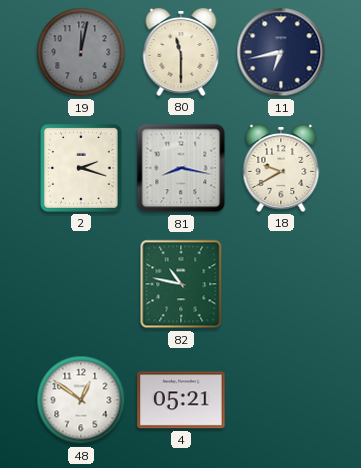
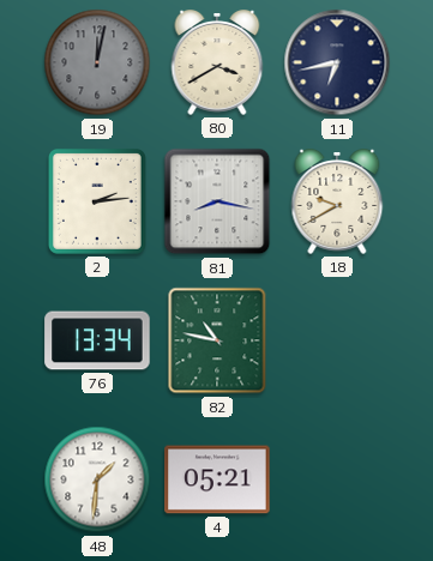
80: 11:30 -> 3:40
2: 2:18 -> 2:14
76: none -> 13:34
48: 12:51 -> 1:31
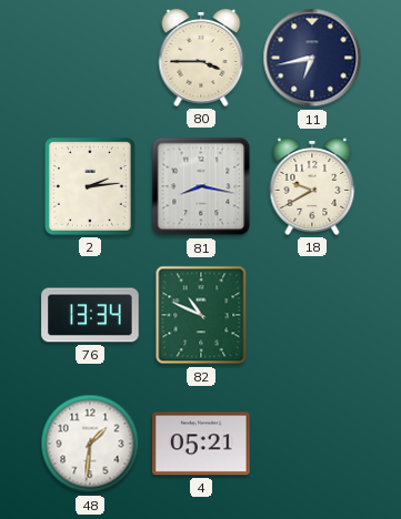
19: 12:02 -> none
80: 3:40 -> 3:45
82: 10:47 -> 10:49
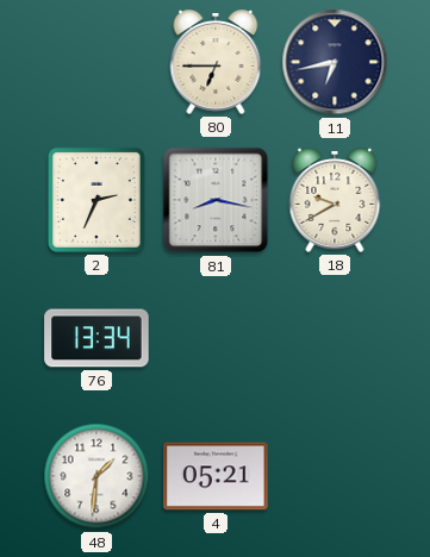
80: 3:45 -> 6:45
2: 2:14 -> 2:34
82: 10:49 -> none
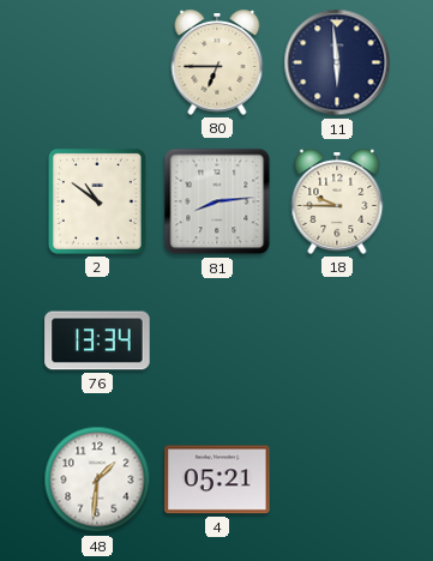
11: 6:43 -> 5:59
2: 2:34 -> 10:51
81: 8:17 -> 8:14
18: 9:40 -> 9:45
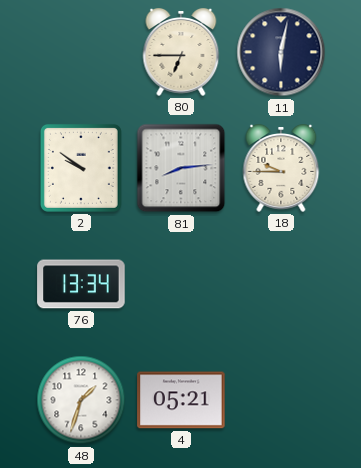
11: 5:59 -> 6:02
2: 10:51 -> 9:51
48: 1:31 -> 1:33
